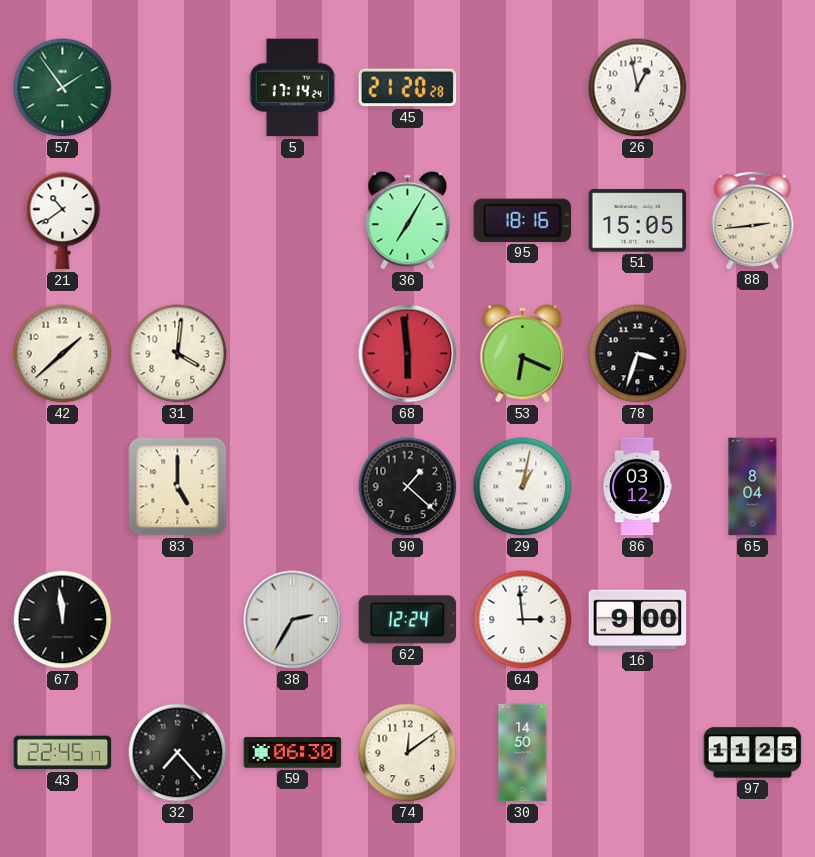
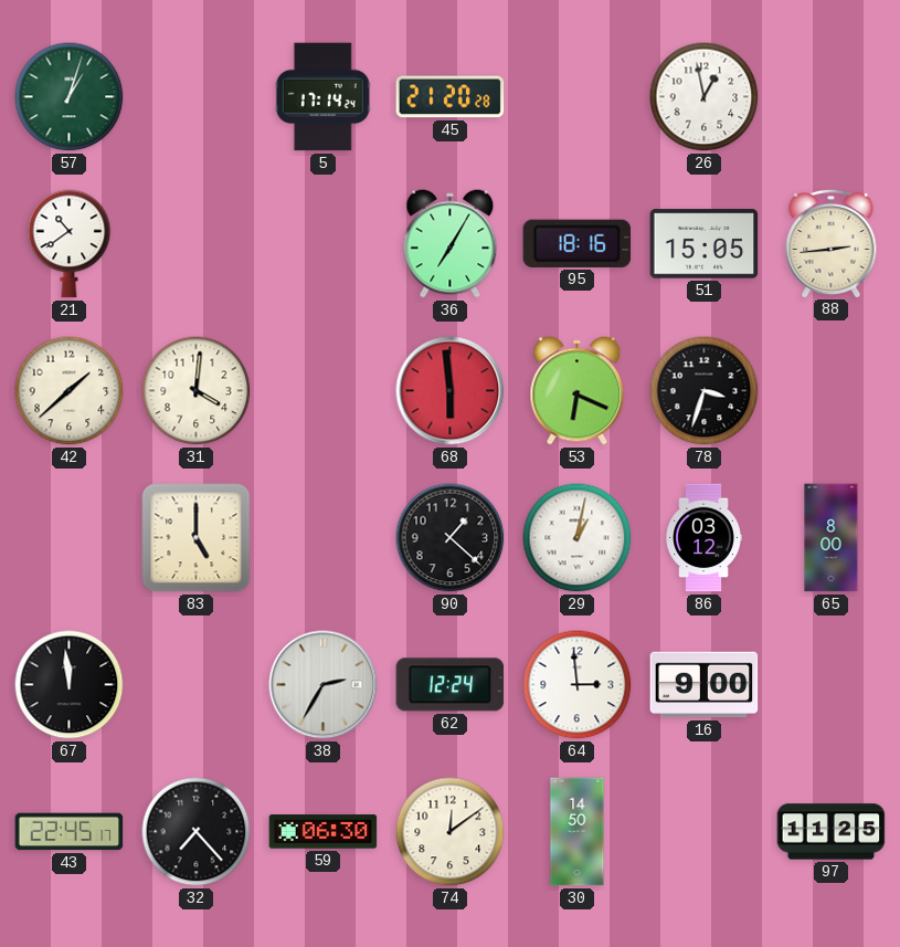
57: 1:54 -> 1:03
65: 8:04 -> 8:00
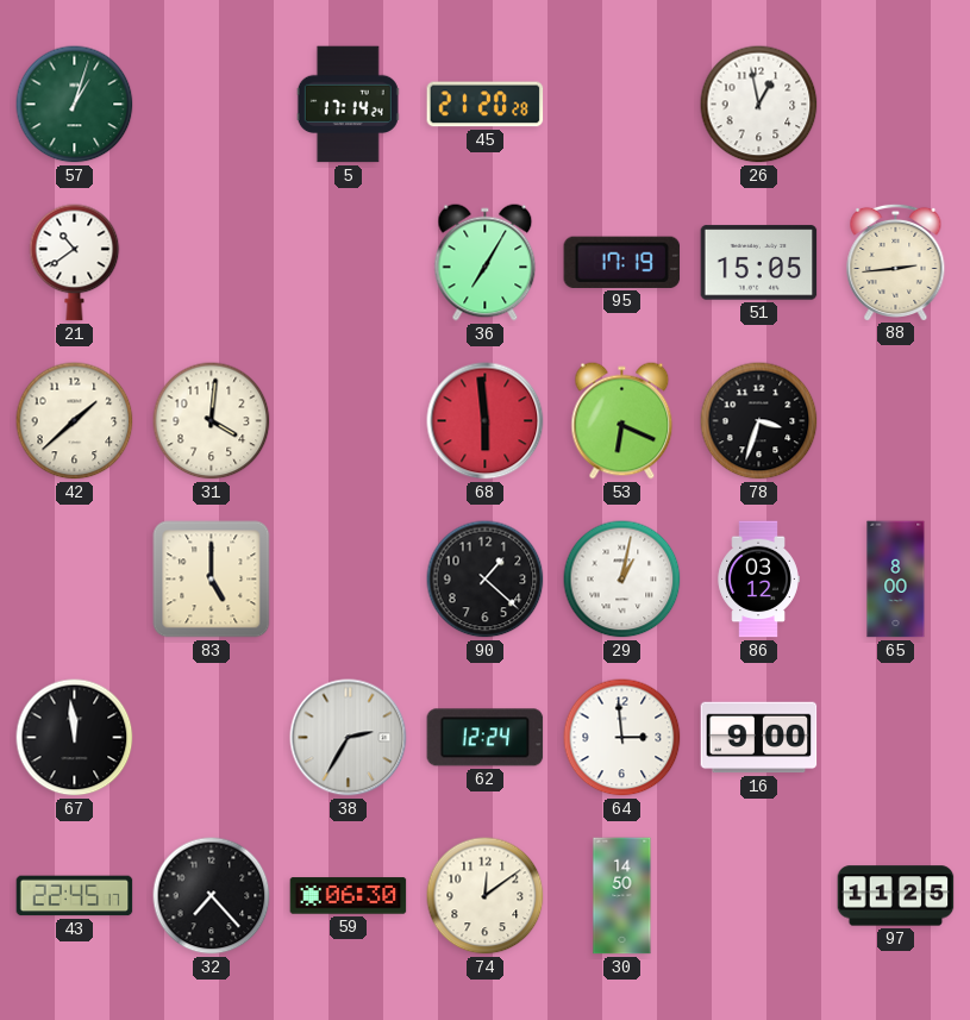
95: 18:16 -> 17:19
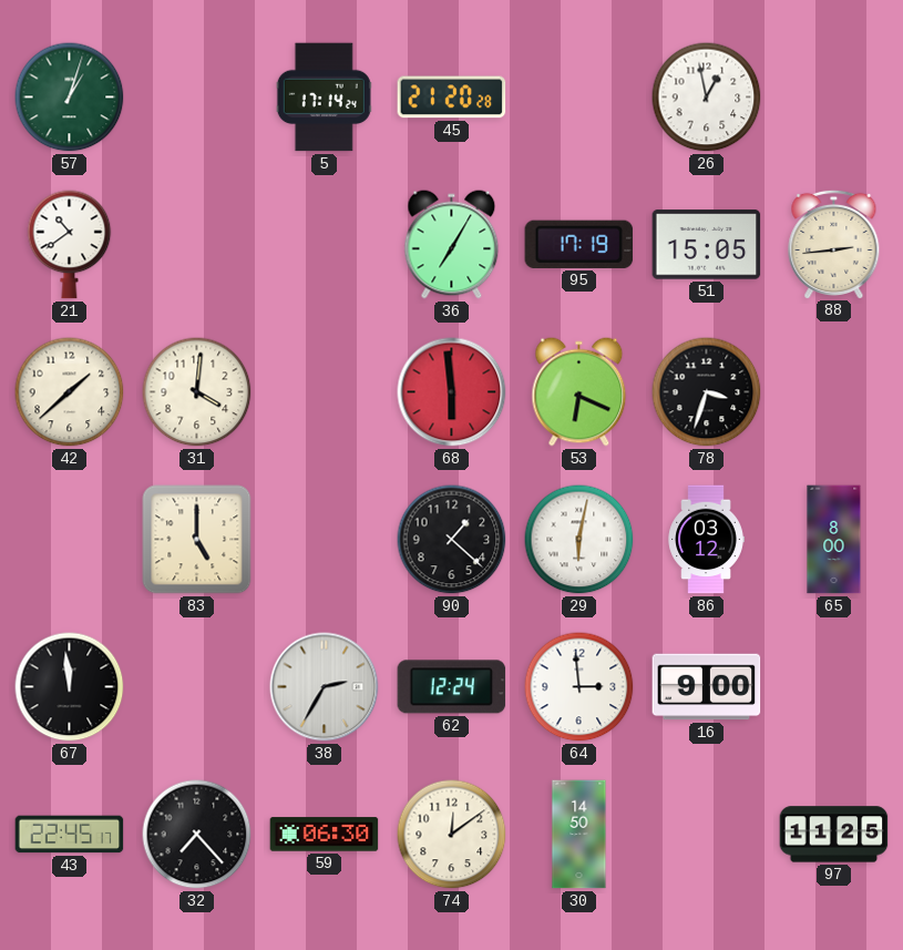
29: 1:02 -> 6:02
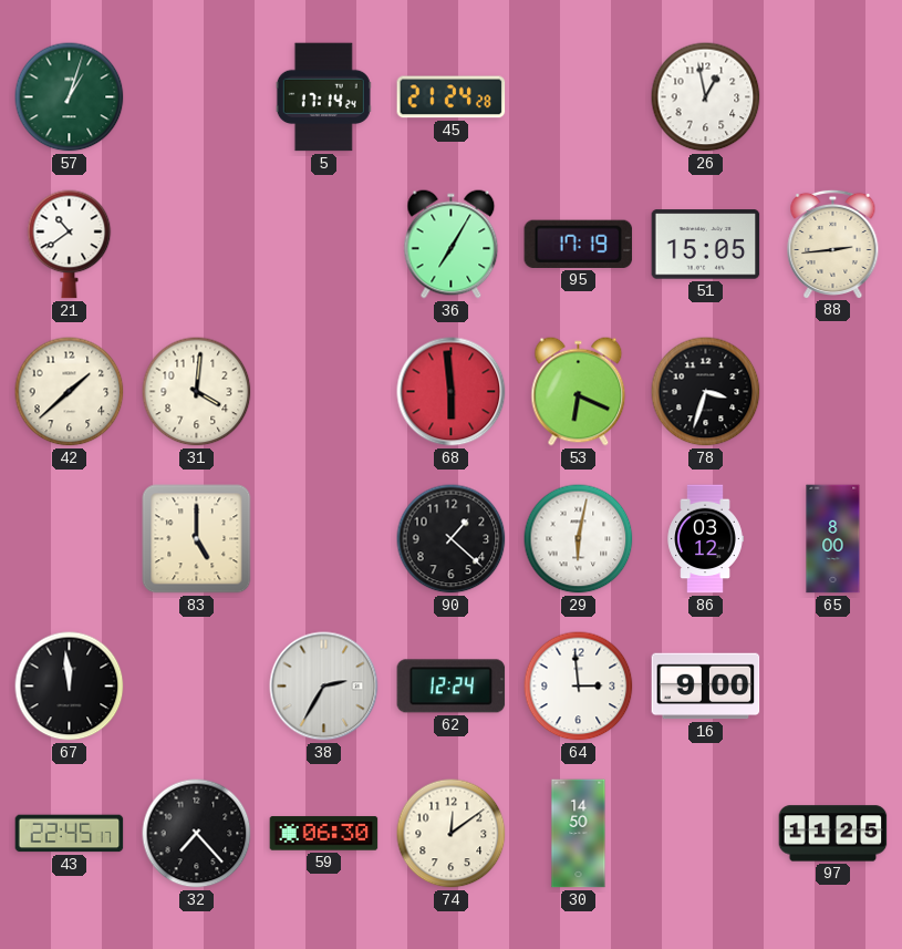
45: 21:20 -> 21:24
